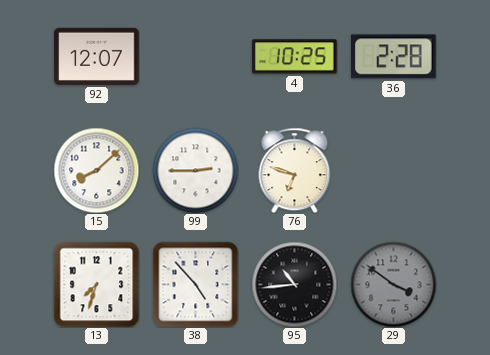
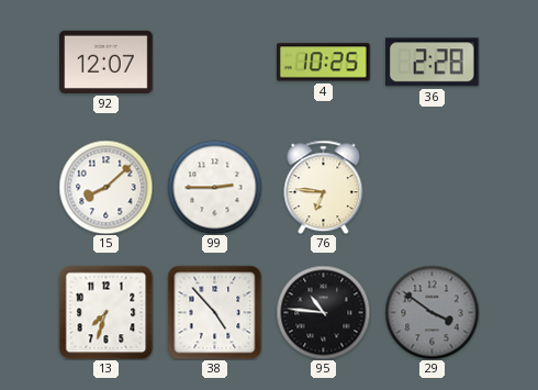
76: 6:48 -> 6:46
95: 10:44 -> 10:46
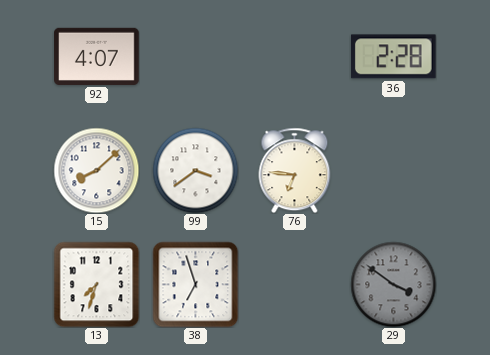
92: 12:07 -> 4:07
4: 10:25 -> none
99: 2:45 -> 3:39
38: 4:53 -> 6:57
95: 10:46 -> none
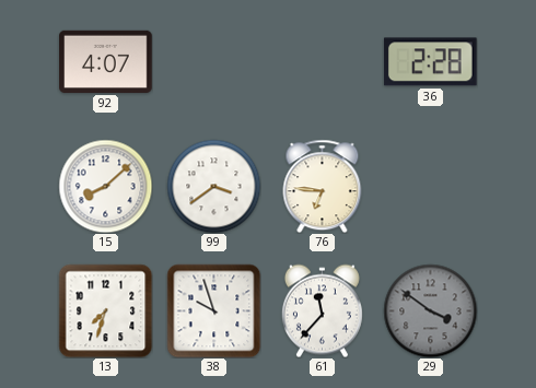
38: 6:57 -> 9:57
61: none -> 11:37
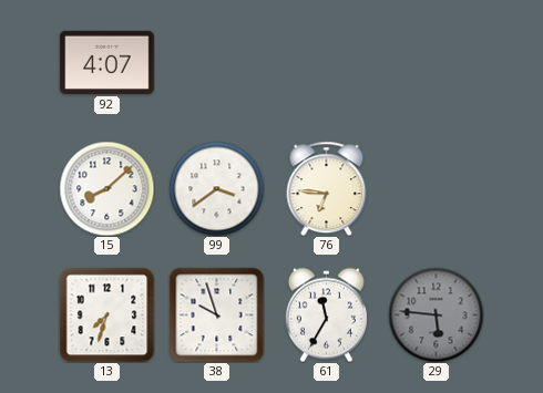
36: 2:28 -> none
61: 11:37 -> 11:35
29: 3:51 -> 5:46
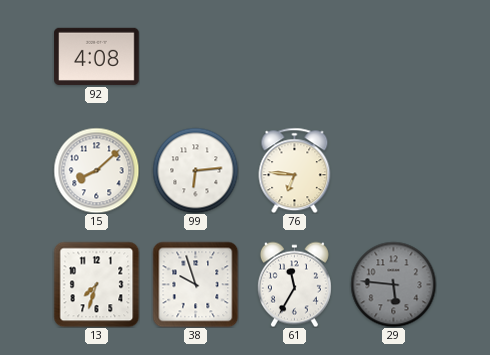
92: 4:07 -> 4:08
99: 3:39 -> 6:14
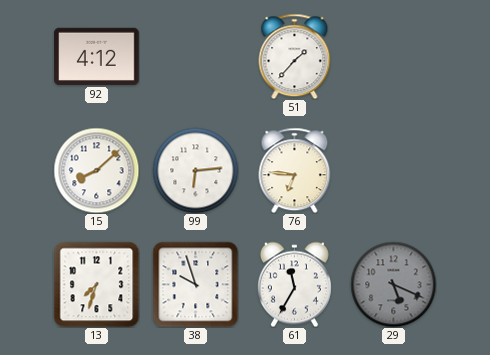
92: 4:08 -> 4:12
51: none -> 1:37
29: 5:46 -> 5:19
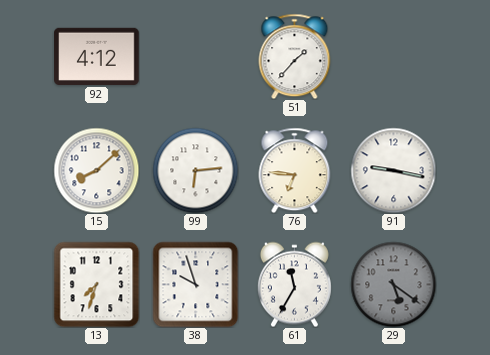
91: none -> 9:17
29: 5:19 -> 5:21
